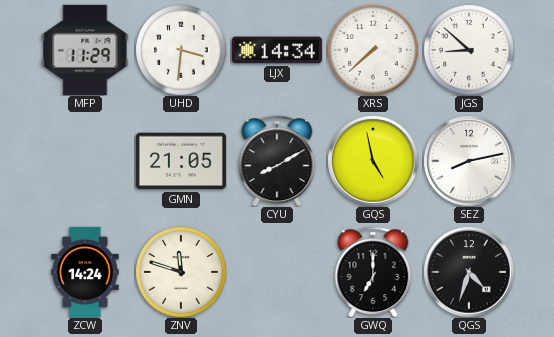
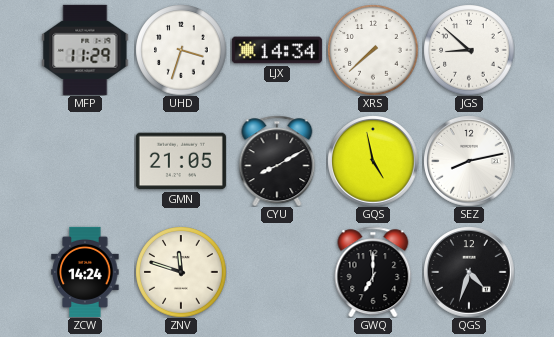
UHD: 3:31 -> 3:33
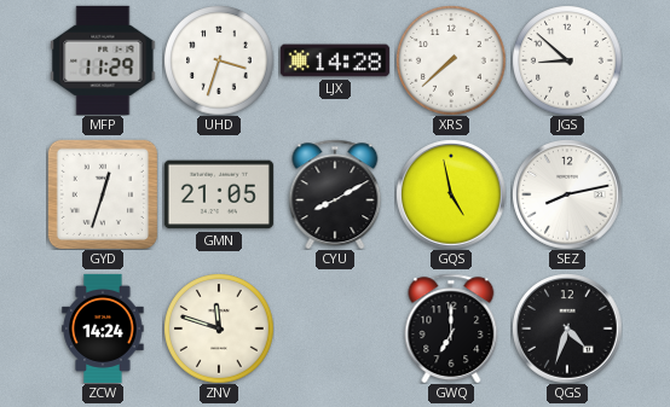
LJX: 14:34 -> 14:28
GYD: none -> 12:33
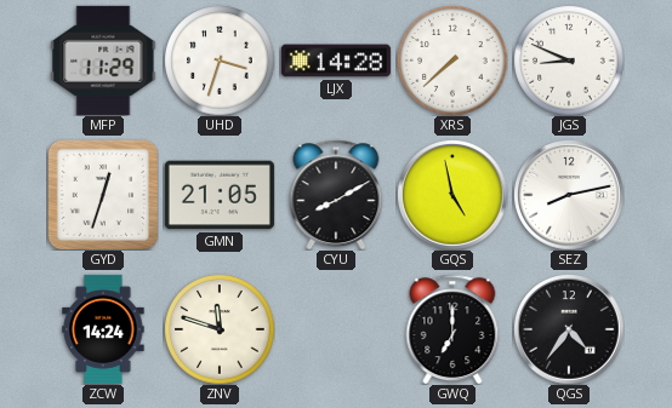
JGS: 8:52 -> 8:49
QGS: 4:33 -> 4:36
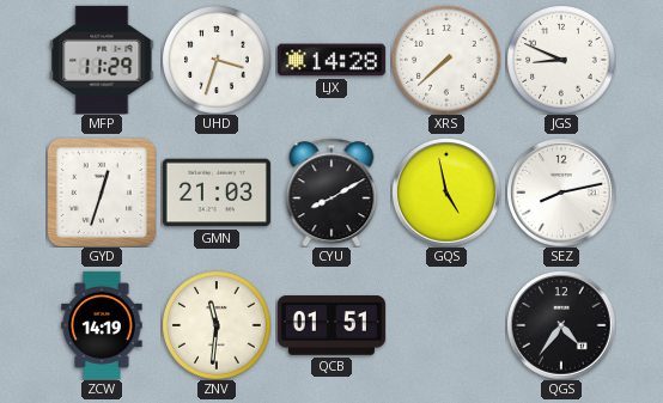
GMN: 21:05 -> 21:03
ZCW: 14:24 -> 14:19
ZNV: 11:48 -> 11:31
QCB: none -> 01:51
GWQ: 7:00 -> none
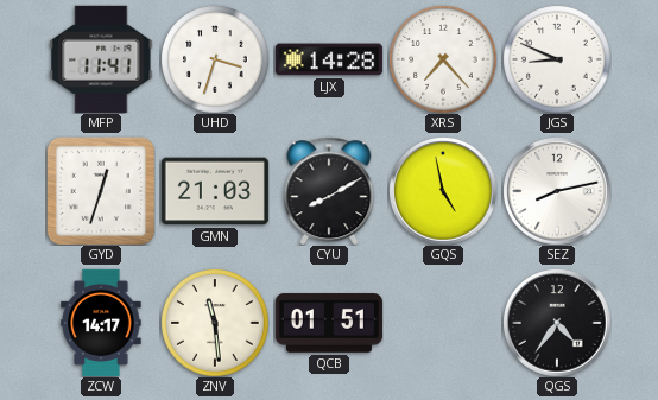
MFP: 11:29 -> 11:41
XRS: 7:38 -> 7:23
ZCW: 14:19 -> 14:17
ZNV: 11:31 -> 11:29
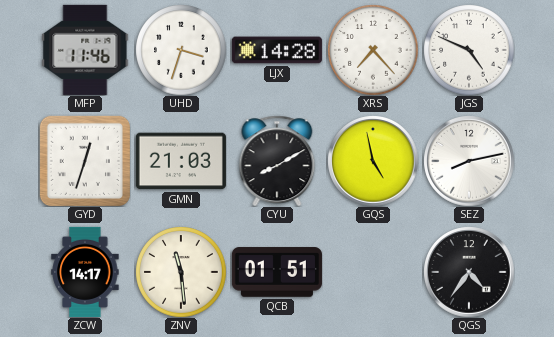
MFP: 11:41 -> 11:46
JGS: 8:49 -> 4:49
